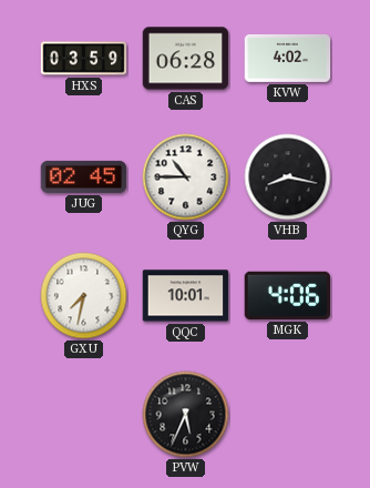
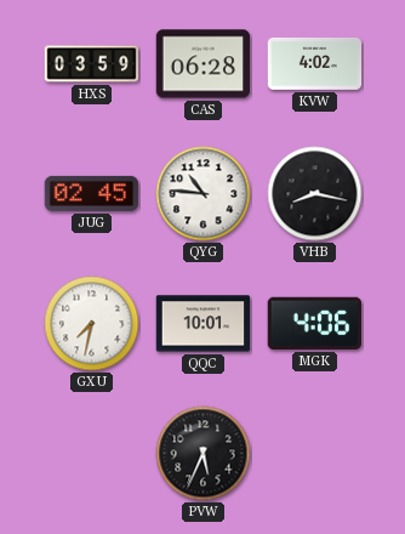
QYG: 10:45 -> 10:46
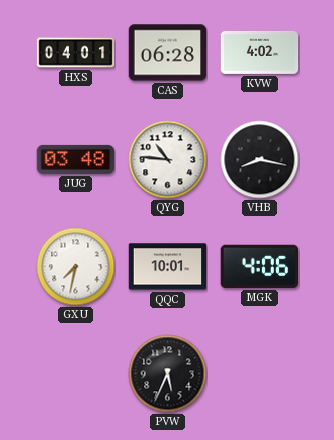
HXS: 03:59 -> 04:01
JUG: 02:45 -> 03:48
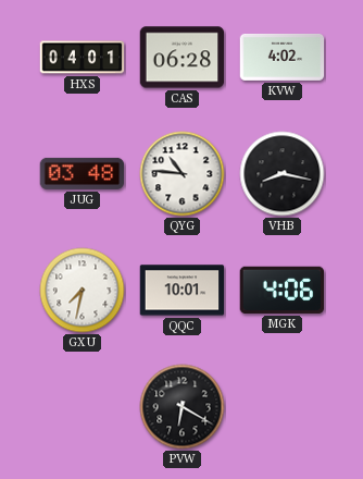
PVW: 5:34 -> 6:20
